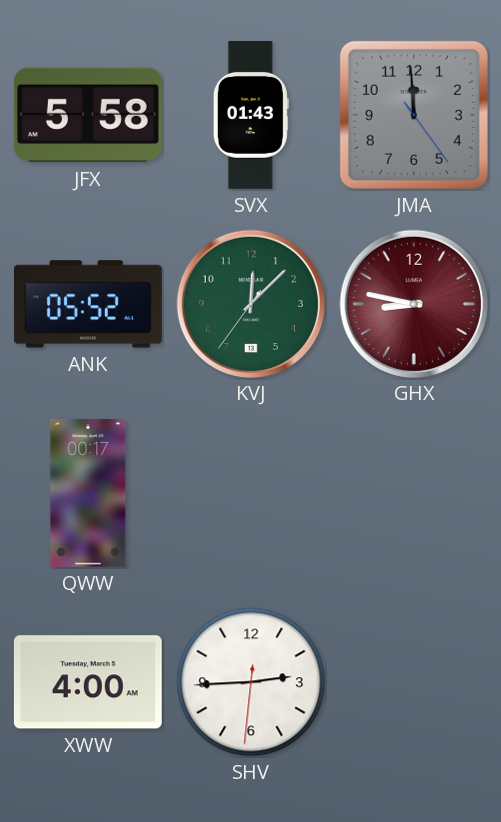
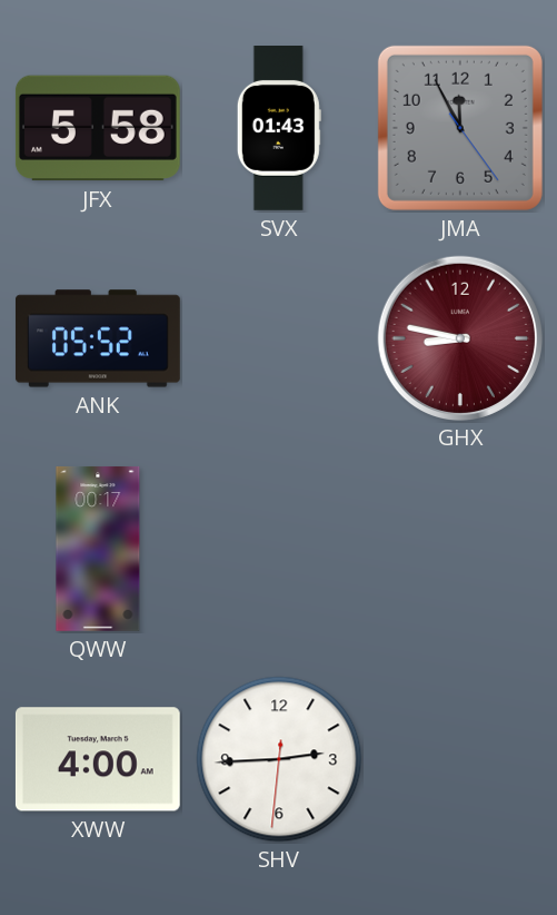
JMA: 11:59 -> 11:55
KVJ: 12:07 -> none
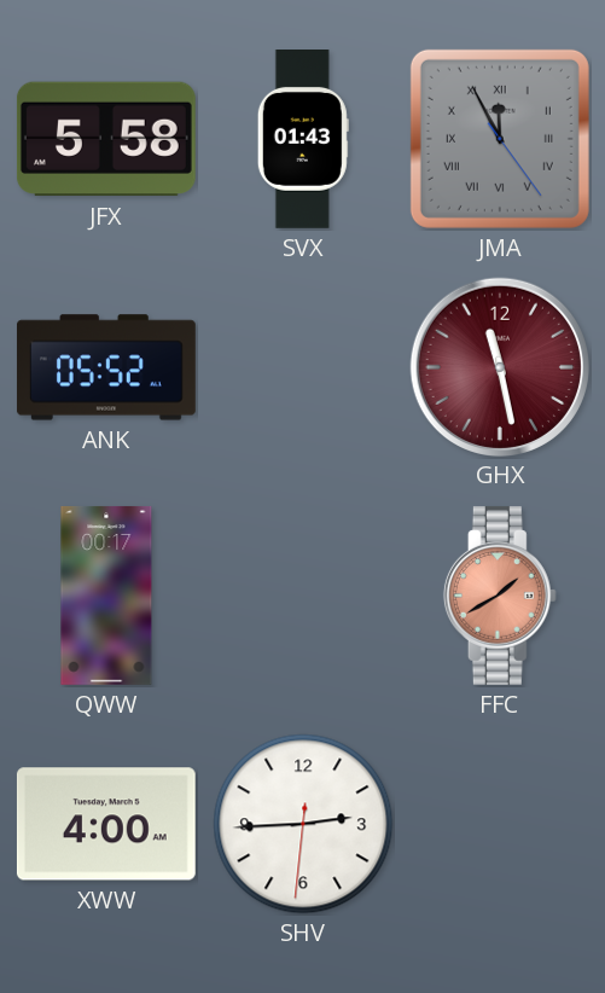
JMA numerals: Arabic -> Roman
GHX: 8:47 -> 11:28
FFC: none -> 1:40
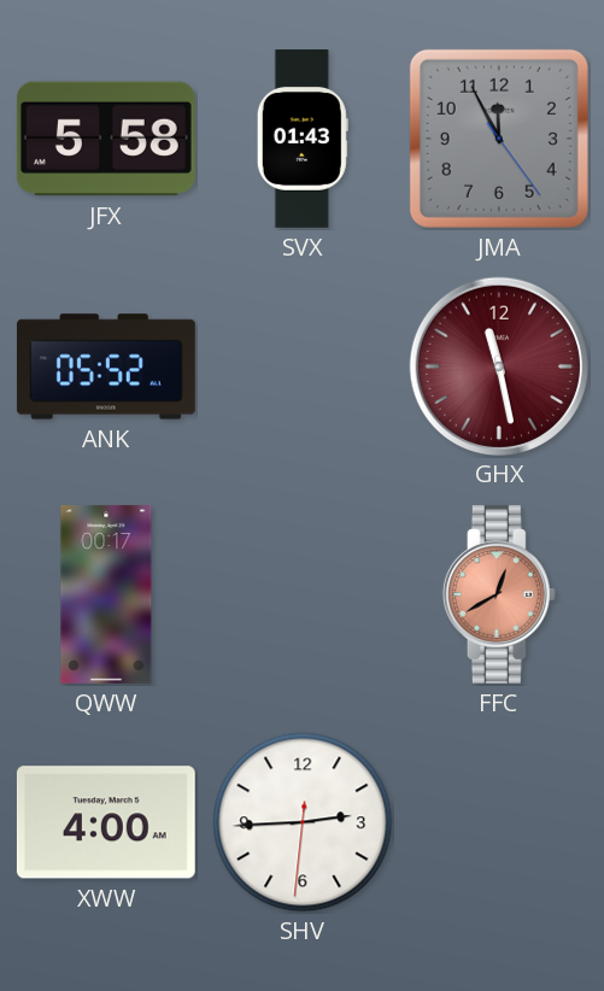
JMA numerals: Roman -> Arabic
FFC: 1:40 -> 12:40
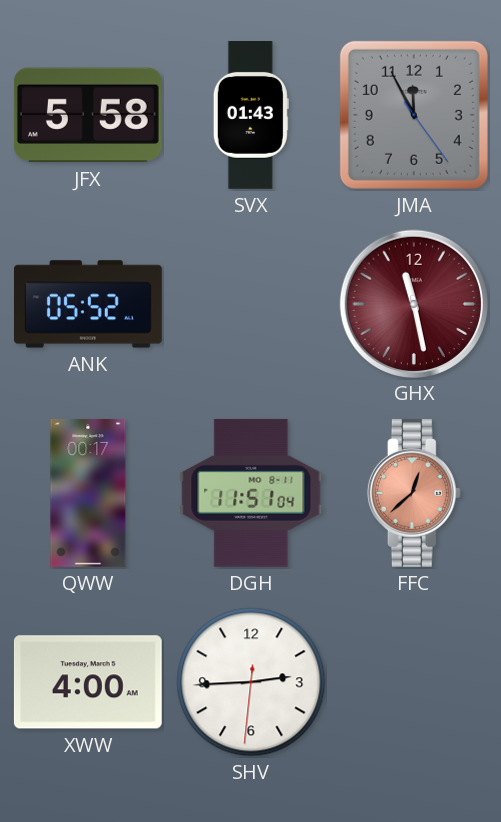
DGH: none -> 11:51
FFC: 12:40 -> 12:38
